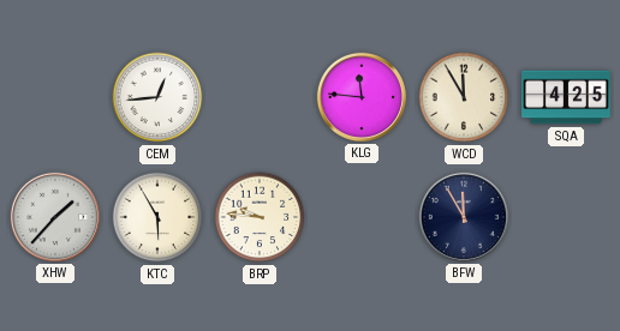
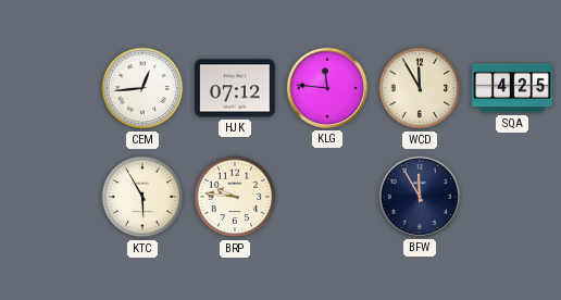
HJK: none -> 07:12
XHW: 1:37 -> none
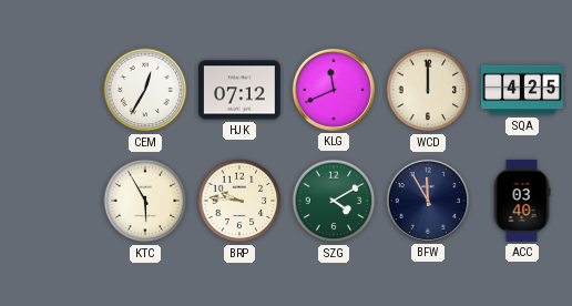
CEM: 12:44 -> 12:35
KLG: 11:46 -> 11:41
WCD: 11:55 -> 12:00
SZG: none -> 4:10
ACC: none -> 03:40
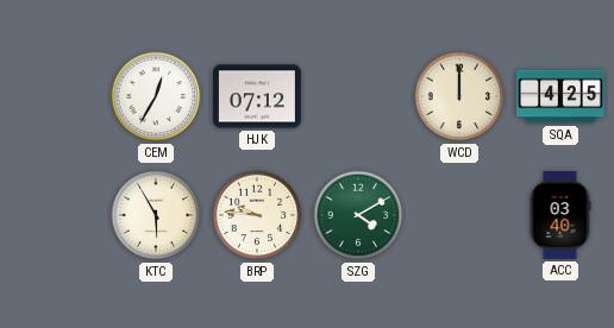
KLG: 11:41 -> none
BFW: 11:55 -> none
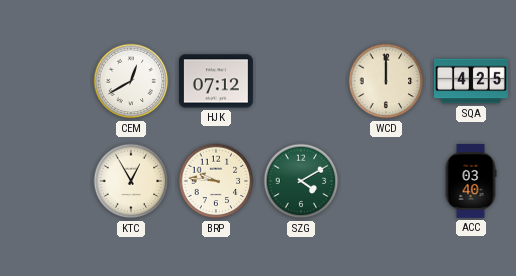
CEM: 12:35 -> 12:40
KTC: 5:55 -> 12:55
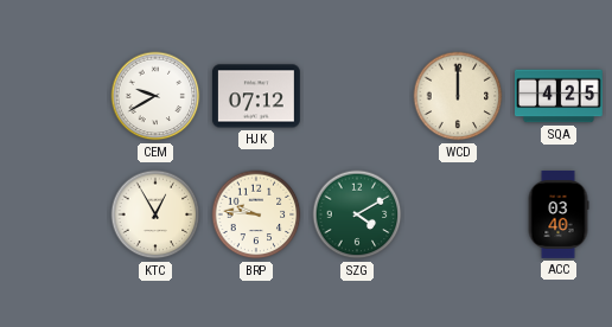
CEM: 12:40 -> 9:40
